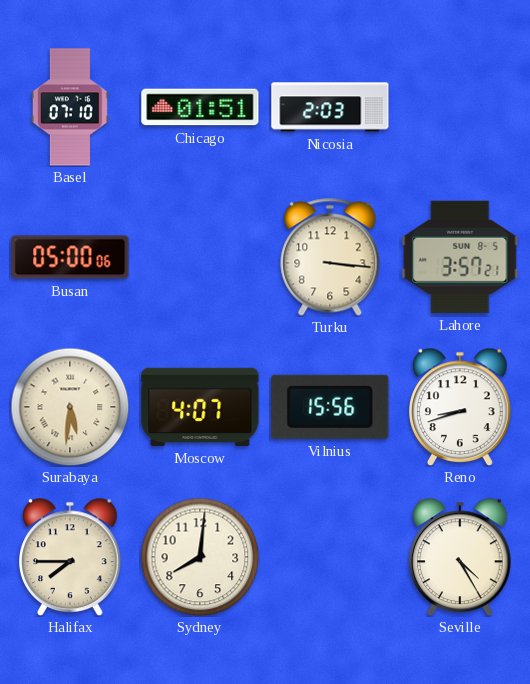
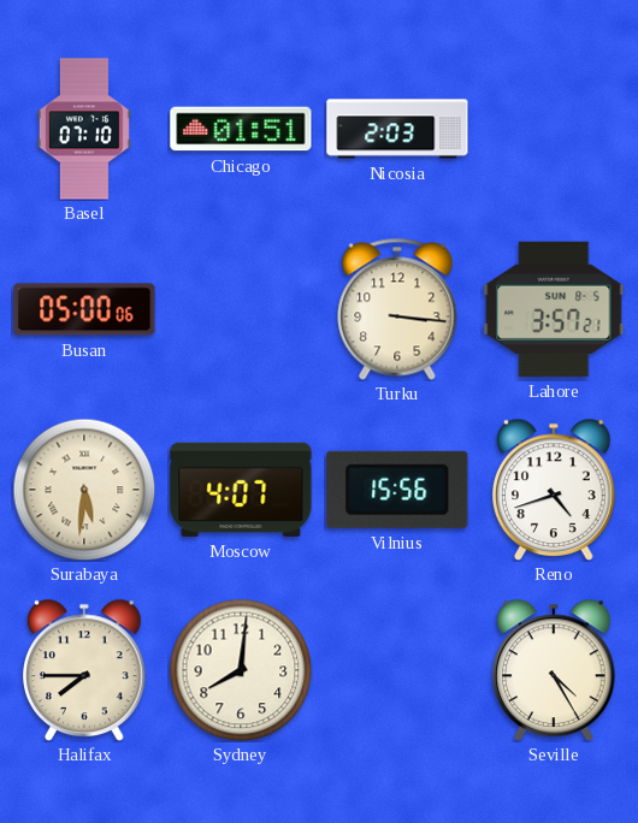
Reno: 8:42 -> 4:42
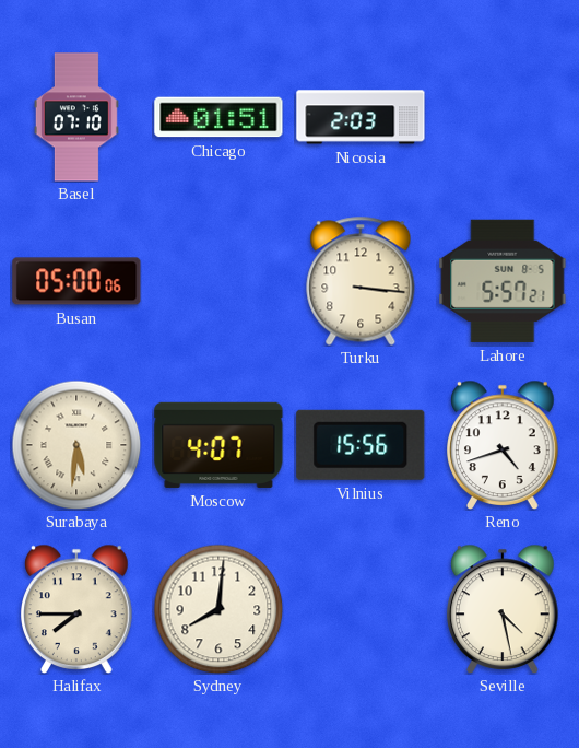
Lahore: 3:57 -> 5:57
Seville: 4:25 -> 4:28
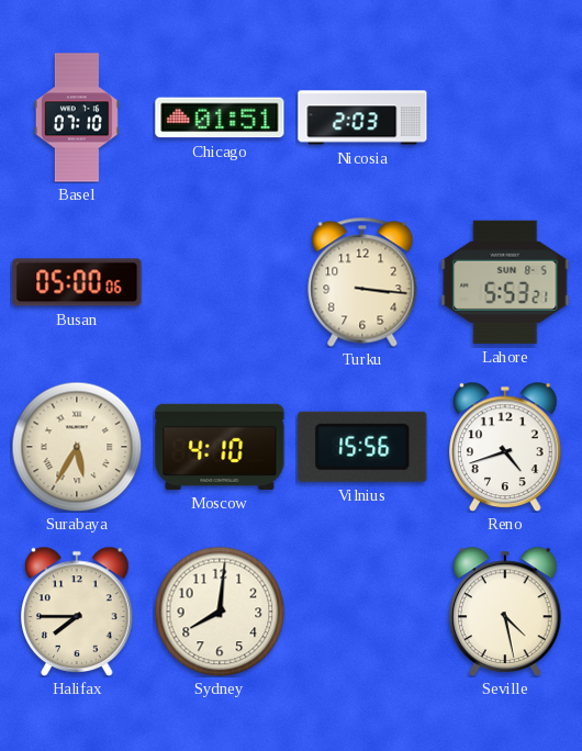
Lahore: 5:57 -> 5:53
Surabaya: 5:31 -> 5:35
Moscow: 4:07 -> 4:10
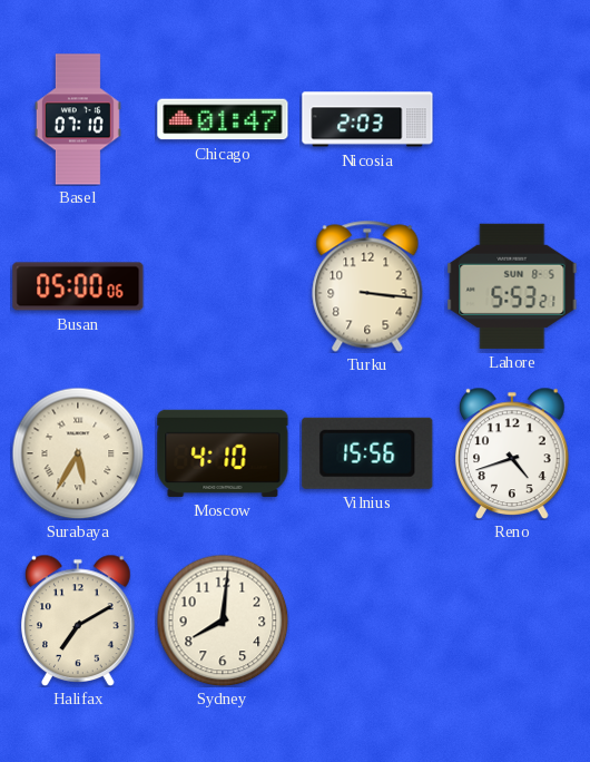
Chicago: 01:51 -> 01:47
Halifax: 7:45 -> 7:10
Seville: 4:28 -> none
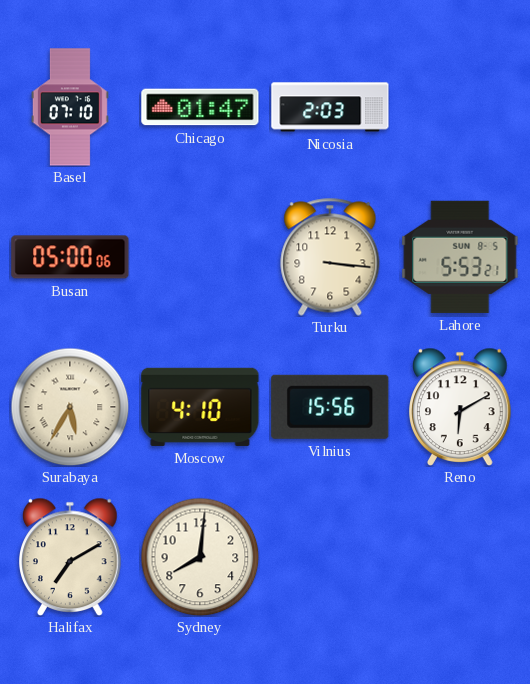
Reno: 4:42 -> 6:10
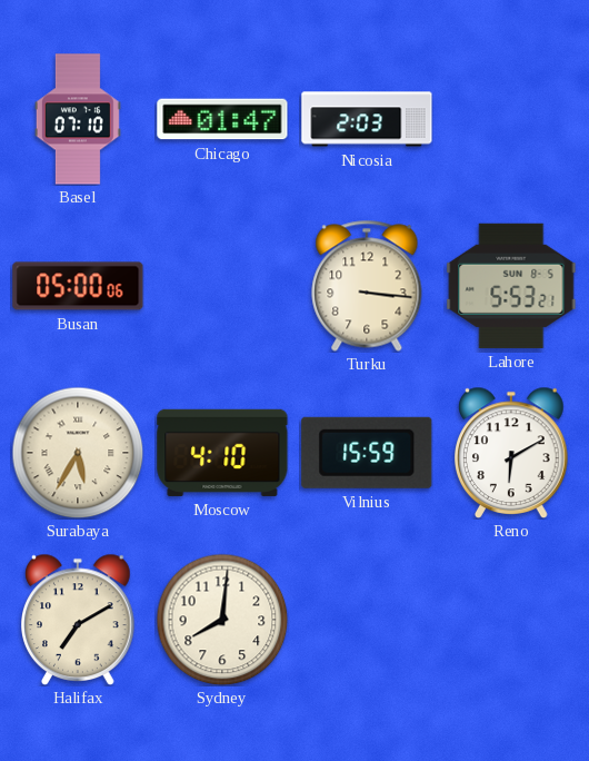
Vilnius: 15:56 -> 15:59
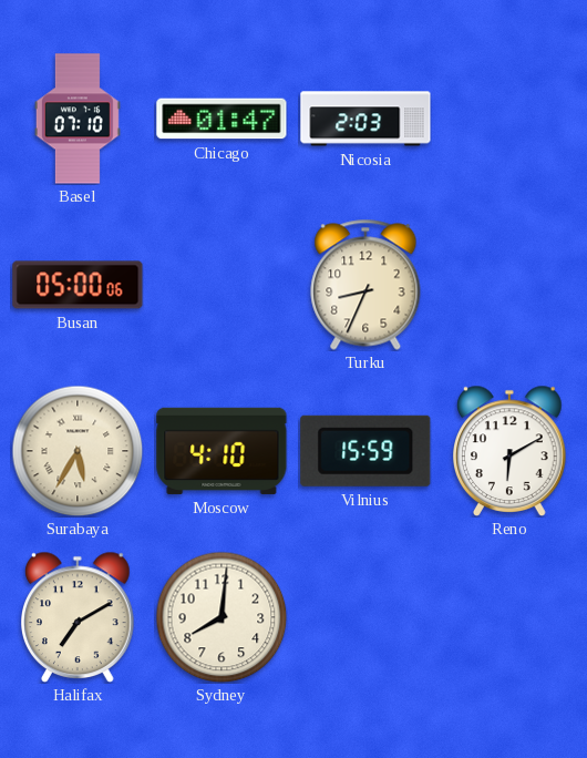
Turku: 3:16 -> 8:34
Lahore: 5:53 -> none
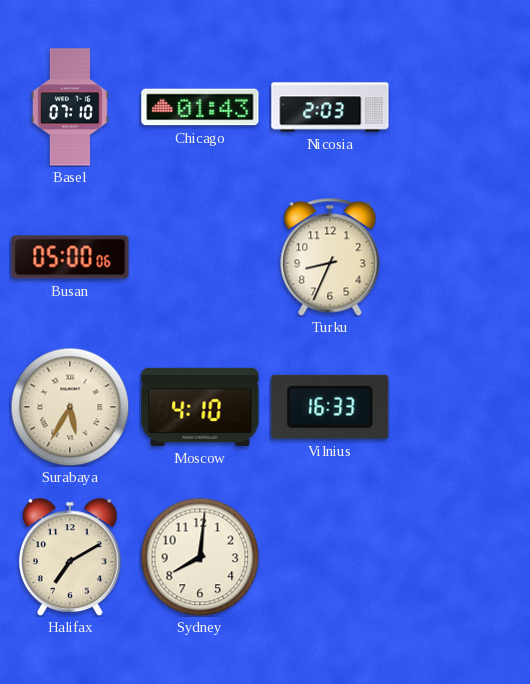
Chicago: 01:47 -> 01:43
Vilnius: 15:59 -> 16:33
Reno: 6:10 -> none
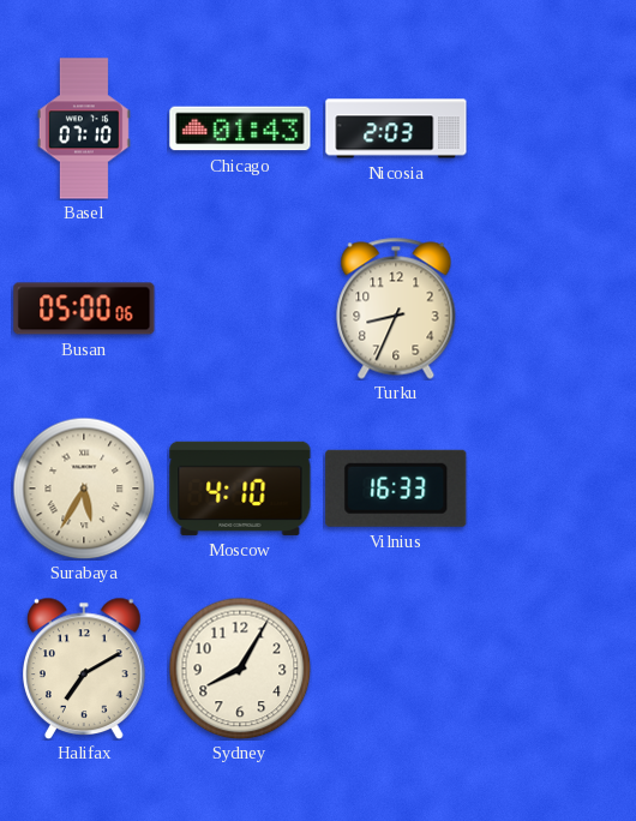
Sydney: 8:01 -> 8:05
